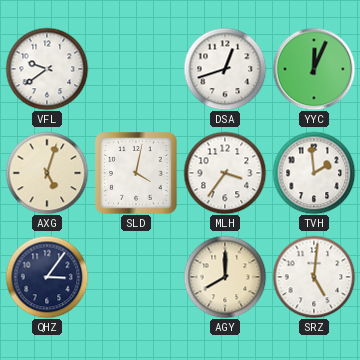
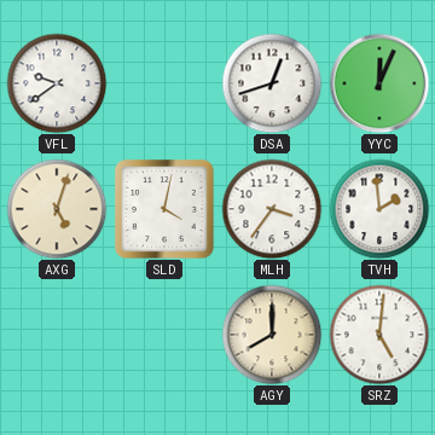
QHZ: 3:06 -> none
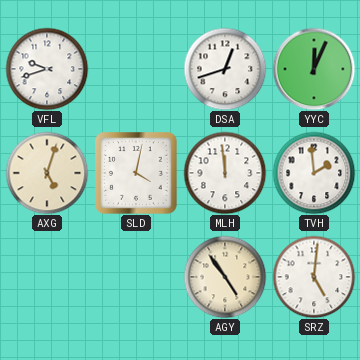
VFL: 9:39 -> 9:42
MLH: 3:36 -> 11:59
AGY: 8:00 -> 4:54
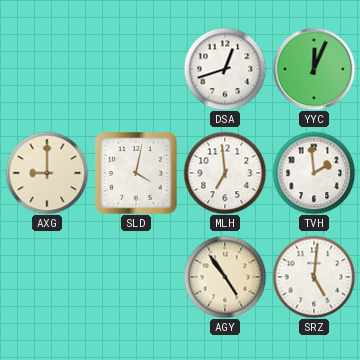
VFL: 9:42 -> none
AXG: 5:03 -> 9:00
MLH: 11:59 -> 6:59
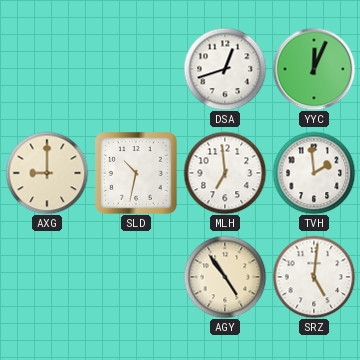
SLD: 4:02 -> 10:32
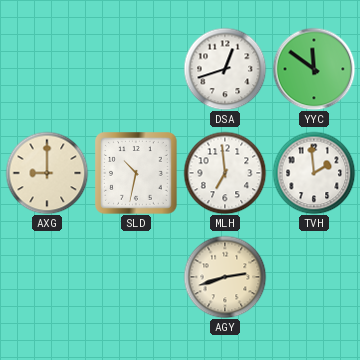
YYC: 12:04 -> 11:51
AGY: 4:54 -> 2:42
SRZ: 5:01 -> none
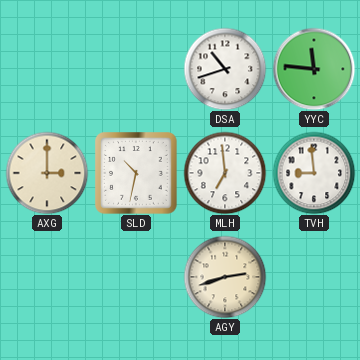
DSA: 12:42 -> 10:42
YYC: 11:51 -> 11:46
AXG: 9:00 -> 3:00
TVH: 1:59 -> 8:59
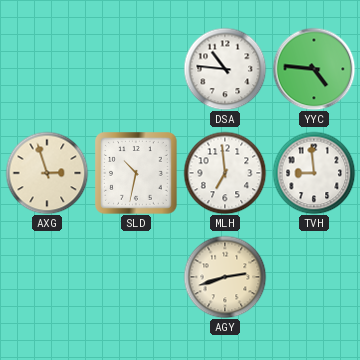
DSA: 10:42 -> 10:46
YYC: 11:46 -> 4:46
AXG: 3:00 -> 2:57
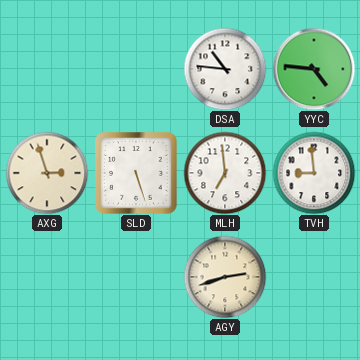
SLD: 10:32 -> 5:27
